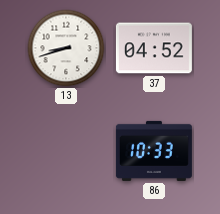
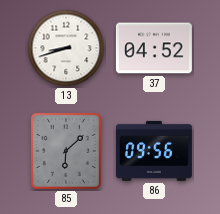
85: none -> 6:08
86: 10:33 -> 09:56
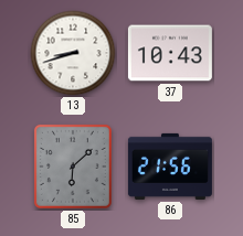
37: 04:52 -> 10:43
86: 09:56 -> 21:56
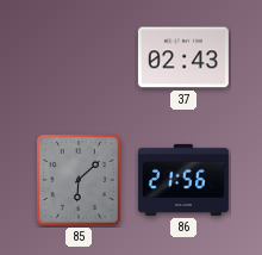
13: 8:42 -> none
37: 10:43 -> 02:43
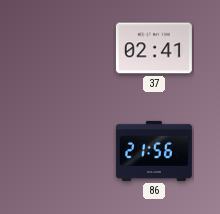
37: 02:43 -> 02:41
85: 6:08 -> none
